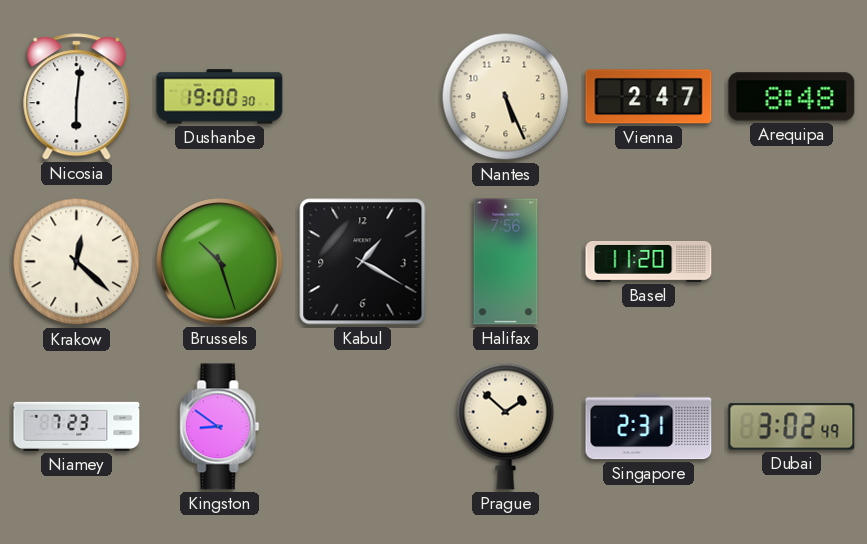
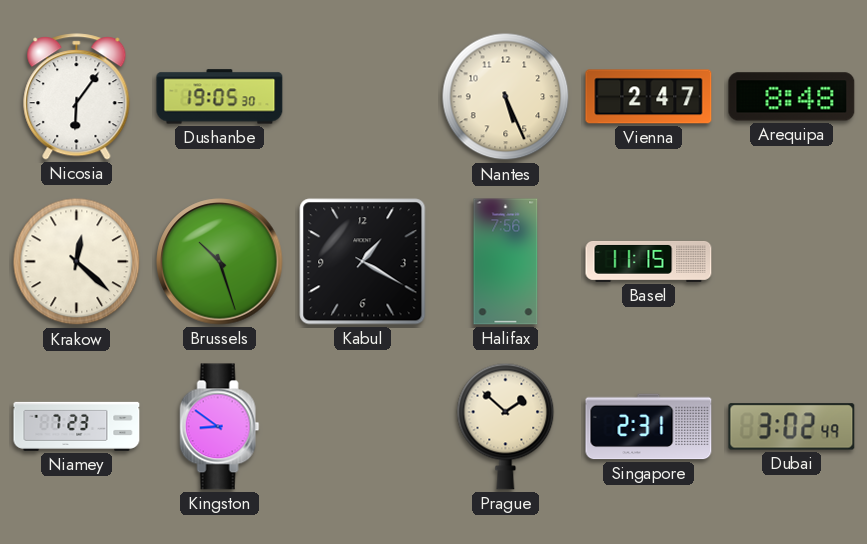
Nicosia: 6:01 -> 6:06
Dushanbe: 19:00 -> 19:05
Basel: 11:20 -> 11:15
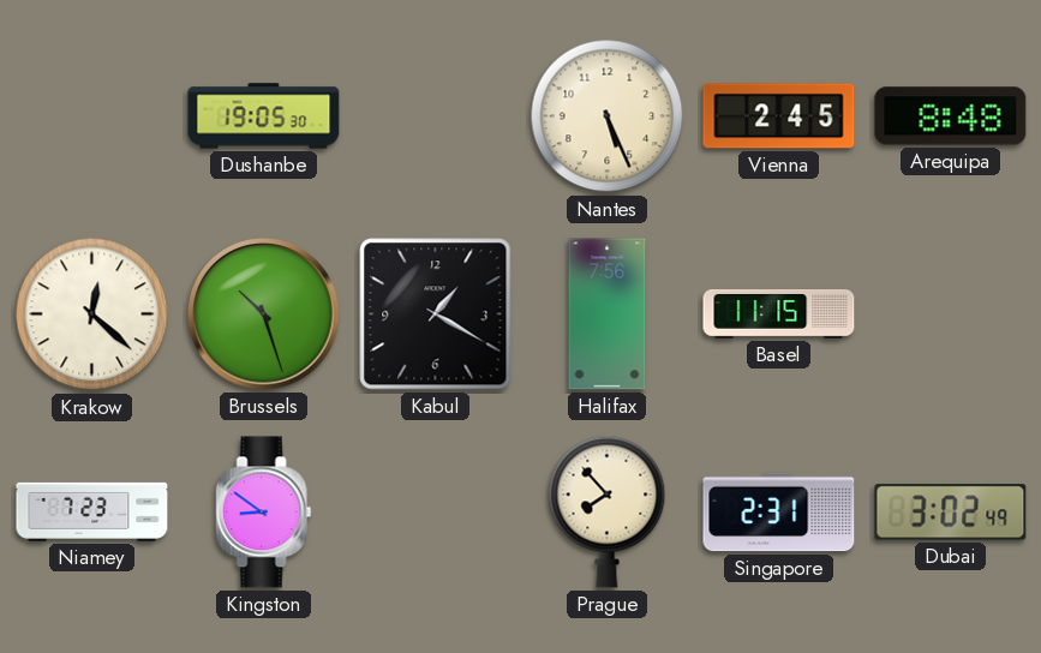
Nicosia: 6:06 -> none
Vienna: 2:47 -> 2:45
Prague: 1:52 -> 7:53
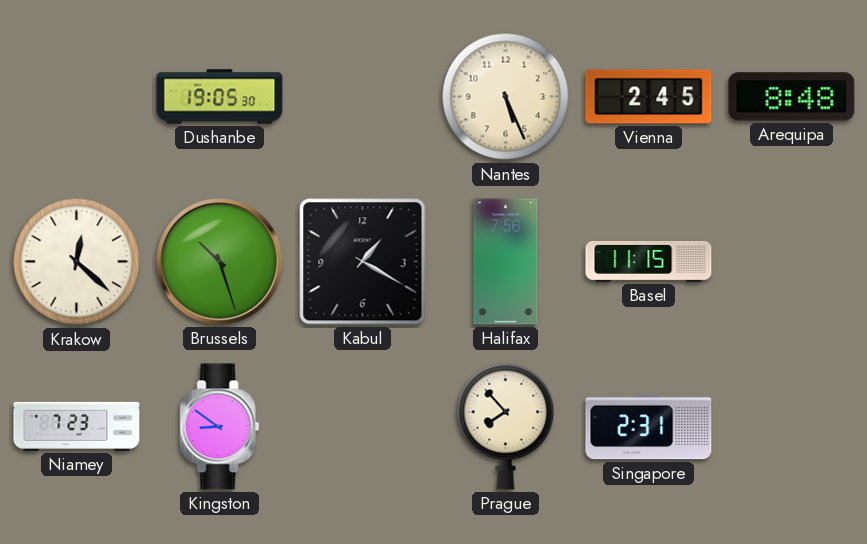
Dubai: 3:02 -> none
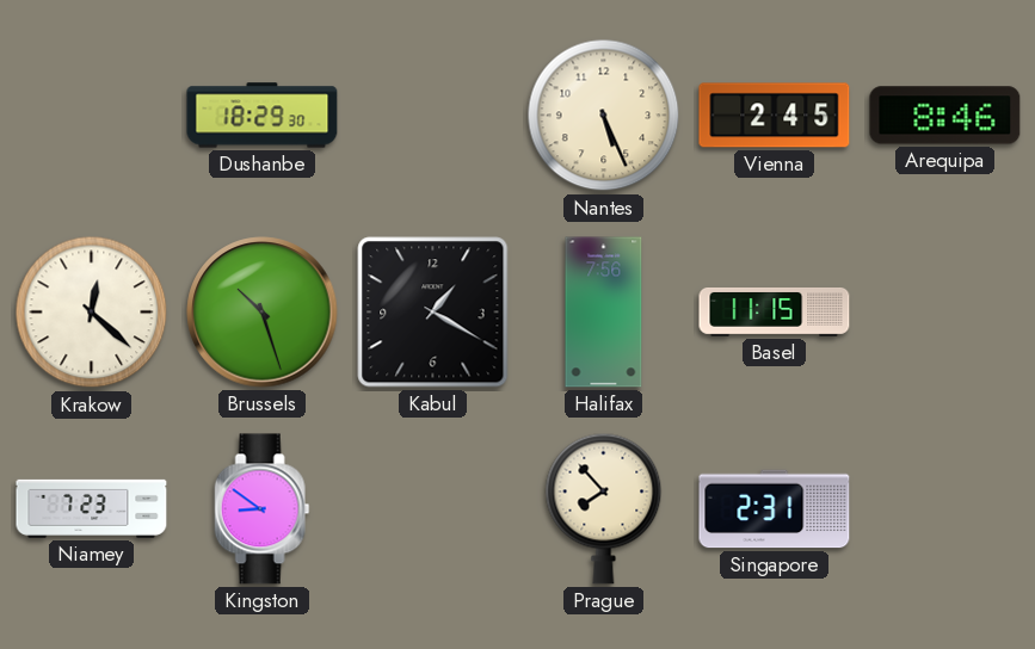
Dushanbe: 19:05 -> 18:29
Arequipa: 8:48 -> 8:46
